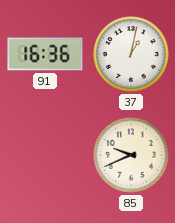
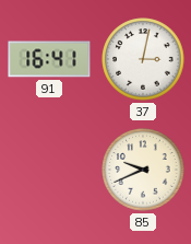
91: 16:36 -> 16:41
37: 1:02 -> 3:02
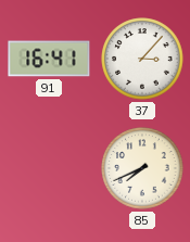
37: 3:02 -> 3:07
85: 9:41 -> 7:41
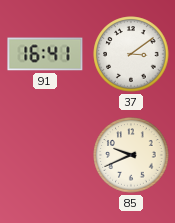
37: 3:07 -> 3:09
85: 7:41 -> 9:41
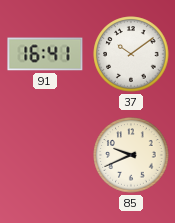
37: 3:09 -> 10:09
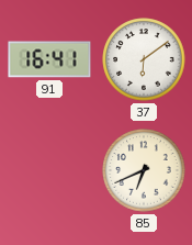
37: 10:09 -> 6:09
85: 9:41 -> 6:41
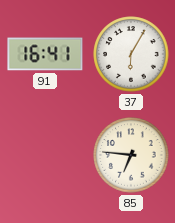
37: 6:09 -> 6:05
85: 6:41 -> 6:46
